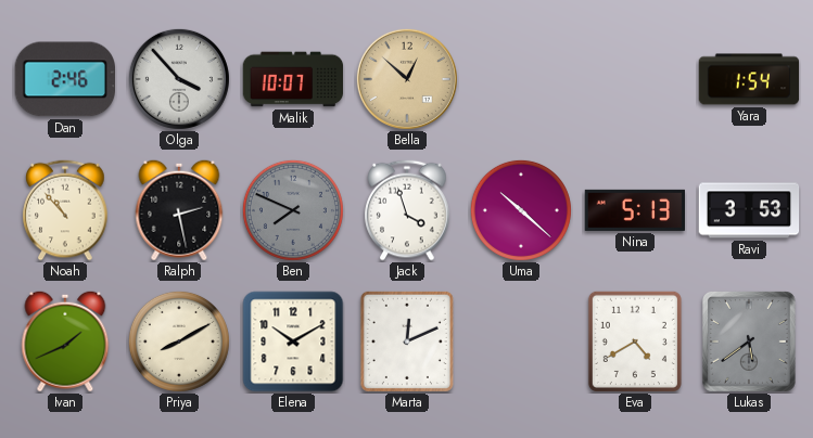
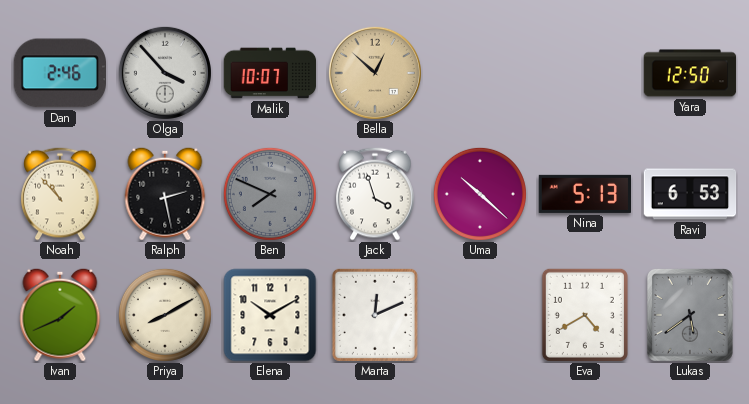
Yara: 1:54 -> 12:50
Ravi: 3:53 -> 6:53
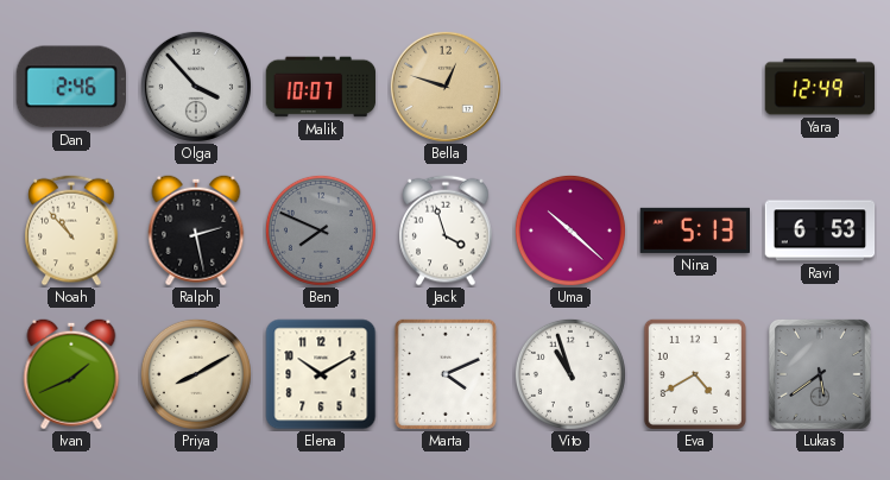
Bella: 12:52 -> 12:48
Yara: 12:50 -> 12:49
Marta: 12:11 -> 4:11
Vito: none -> 10:57
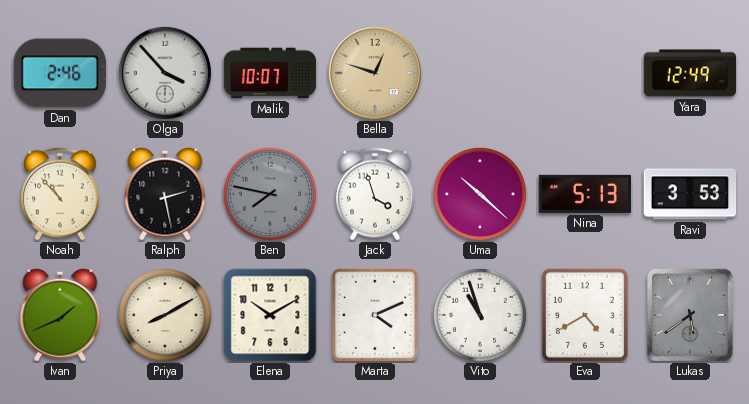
Ben: 7:49 -> 7:47
Ravi: 6:53 -> 3:53
